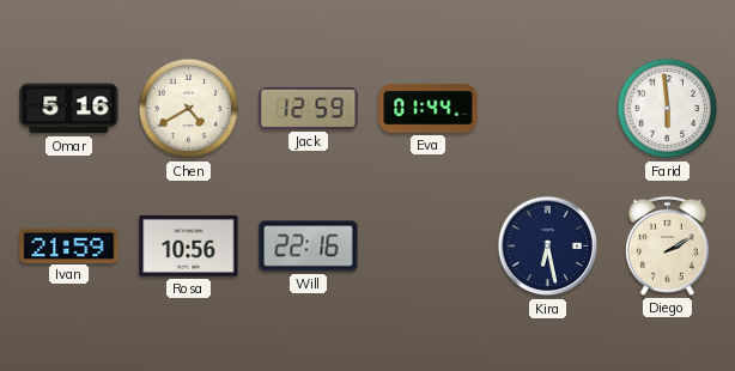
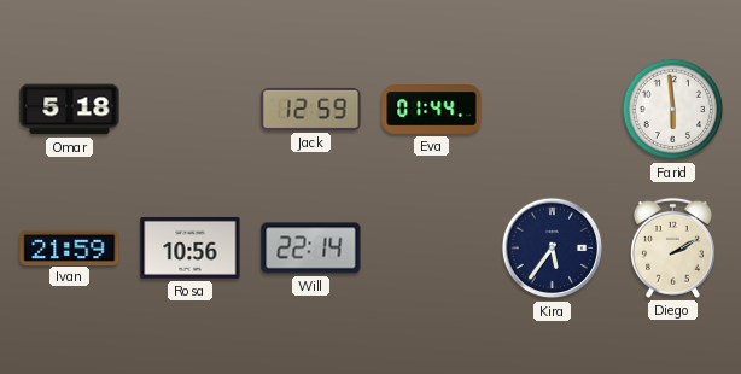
Omar: 5:16 -> 5:18
Chen: 4:40 -> none
Will: 22:16 -> 22:14
Kira: 6:28 -> 5:36
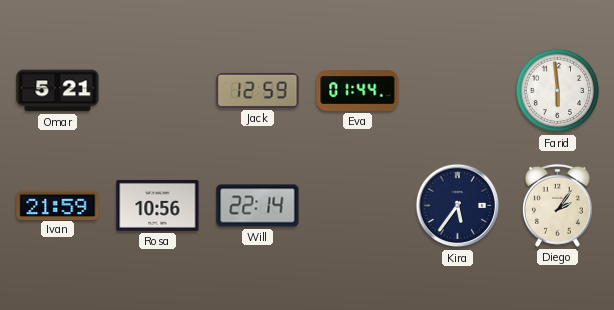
Omar: 5:18 -> 5:21
Diego: 2:10 -> 2:06
